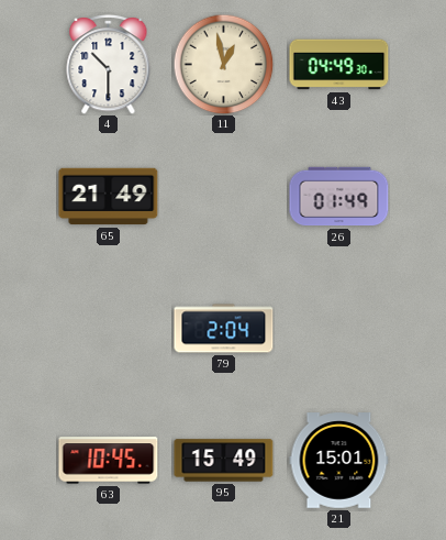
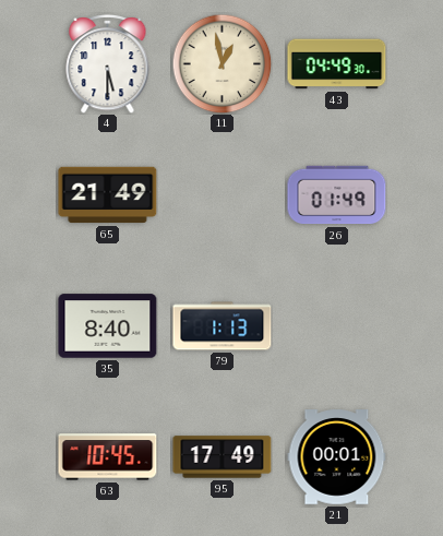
4: 10:30 -> 5:30
35: none -> 8:40
79: 2:04 -> 1:13
95: 15:49 -> 17:49
21: 15:01 -> 00:01
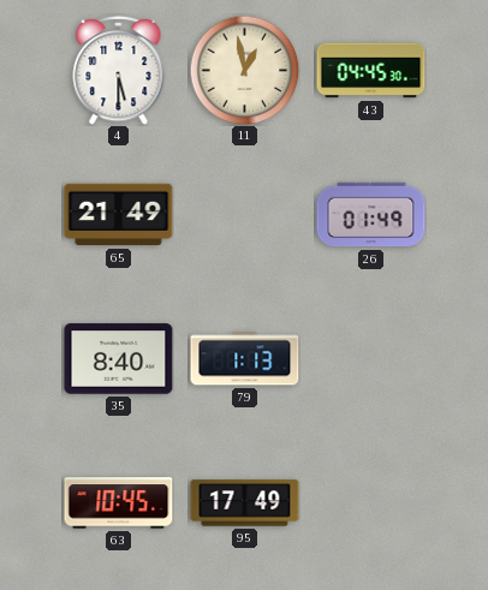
43: 04:49 -> 04:45
21: 00:01 -> none
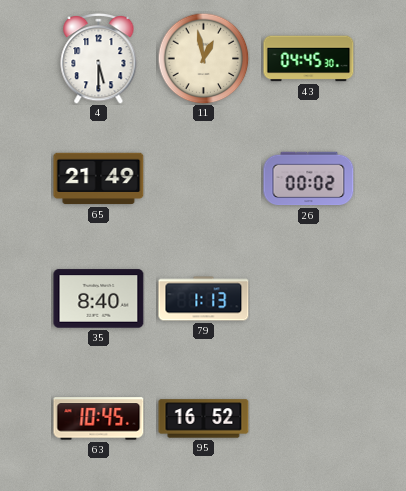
26: 01:49 -> 00:02
95: 17:49 -> 16:52
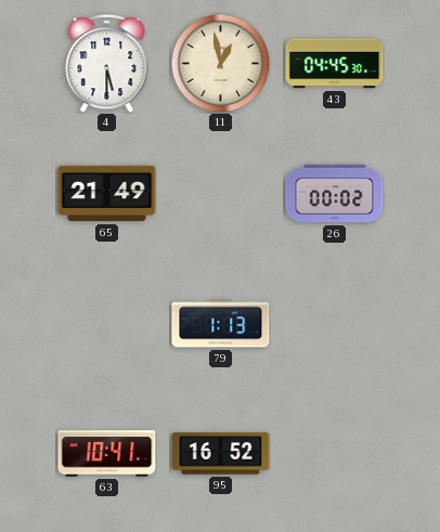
35: 8:40 -> none
63: 10:45 -> 10:41
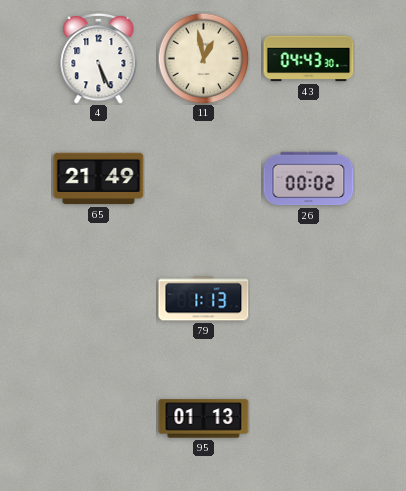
4: 5:30 -> 5:26
43: 04:45 -> 04:43
63: 10:41 -> none
95: 16:52 -> 01:13
